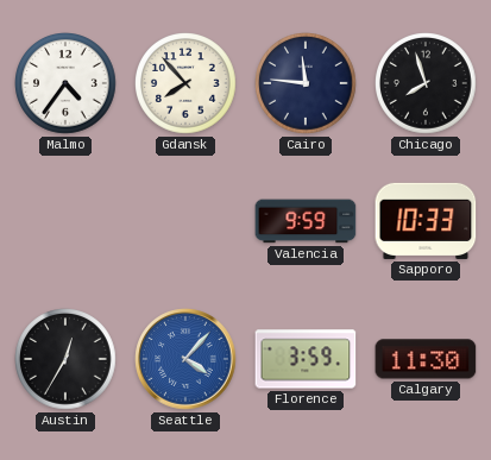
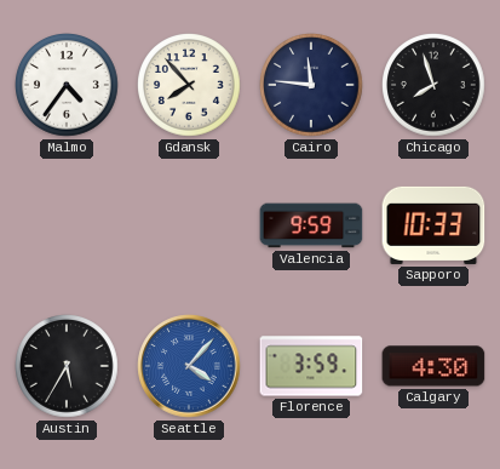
Austin: 12:35 -> 5:35
Calgary: 11:30 -> 4:30
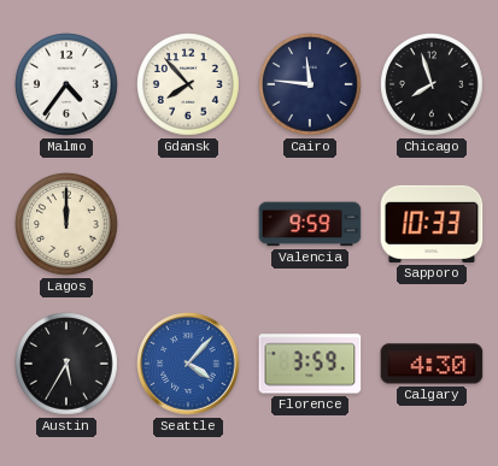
Lagos: none -> 12:00
